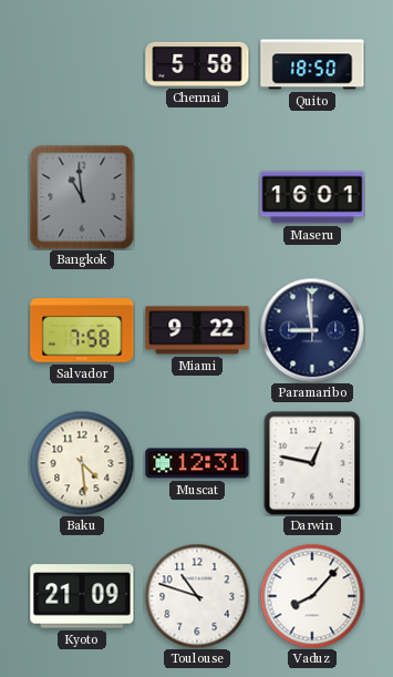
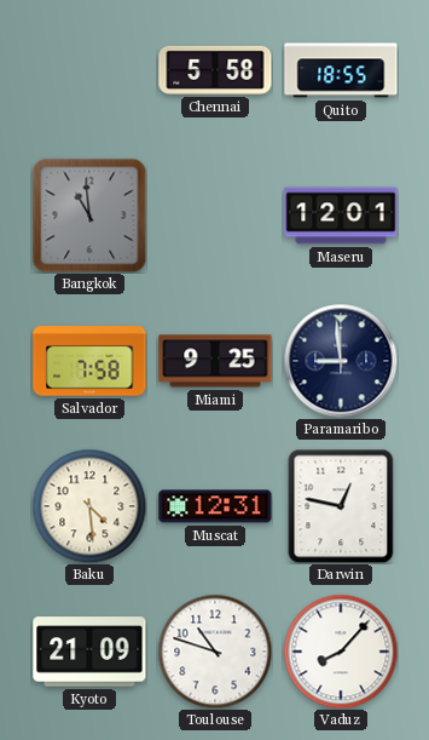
Quito: 18:50 -> 18:55
Maseru: 16:01 -> 12:01
Miami: 9:22 -> 9:25
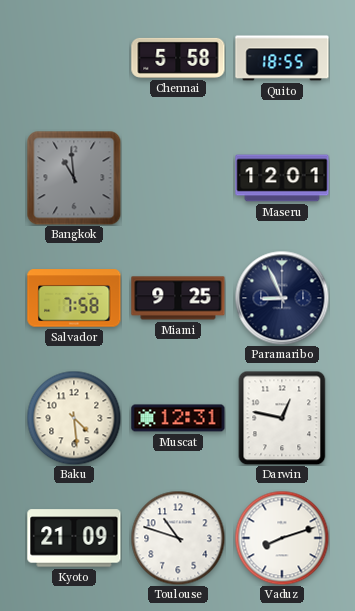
Paramaribo: 8:59 -> 8:56
Vaduz: 8:07 -> 8:12
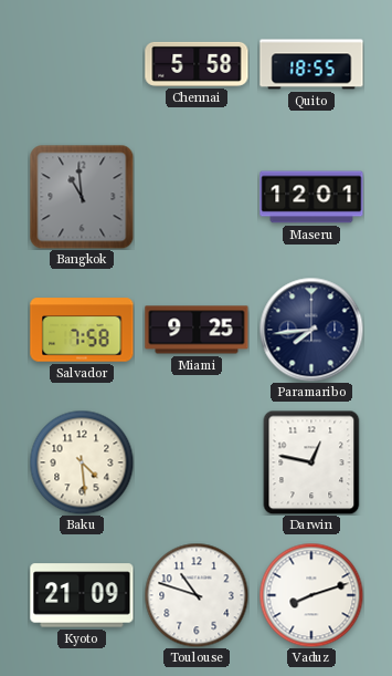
Paramaribo: 8:56 -> 7:44
Muscat: 12:31 -> none
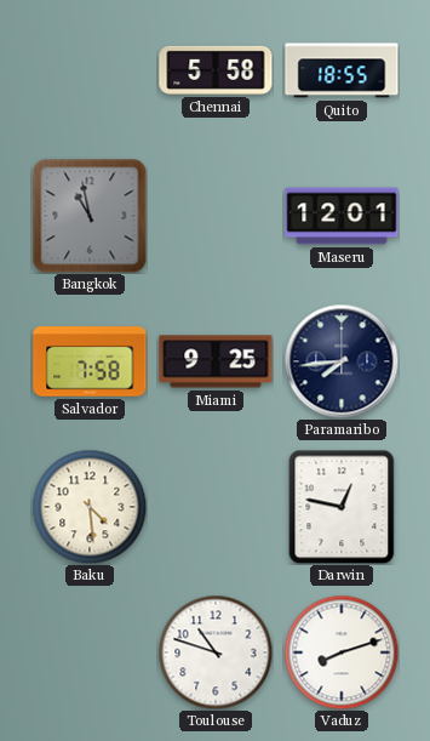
Bangkok: 10:59 -> 10:58
Kyoto: 21:09 -> none
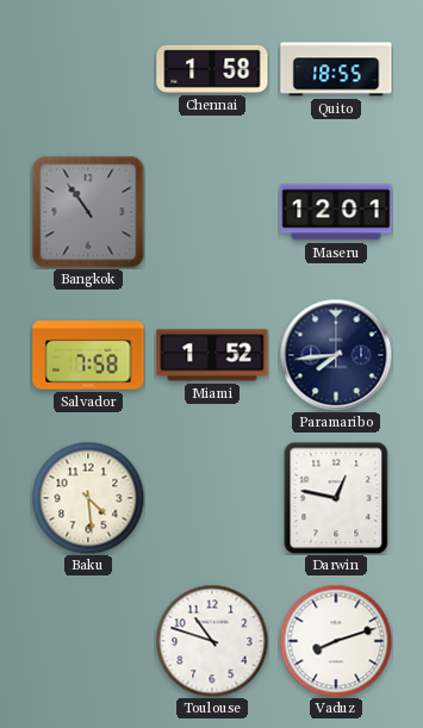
Chennai: 5:58 -> 1:58
Bangkok: 10:58 -> 10:54
Miami: 9:25 -> 1:52
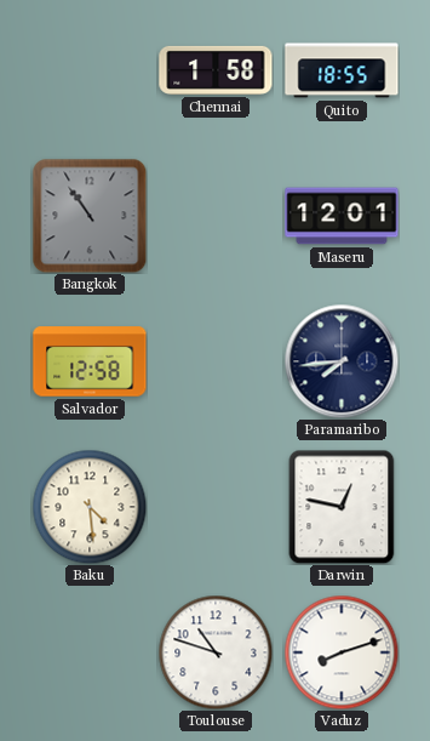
Salvador: 7:58 -> 12:58
Miami: 1:52 -> none
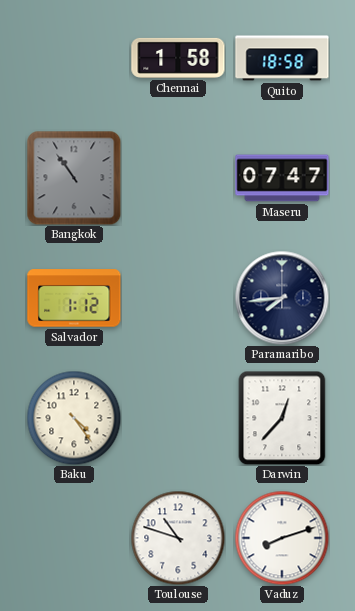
Quito: 18:55 -> 18:58
Maseru: 12:01 -> 07:47
Salvador: 12:58 -> 1:12
Baku: 4:29 -> 4:24
Darwin: 12:47 -> 12:37
